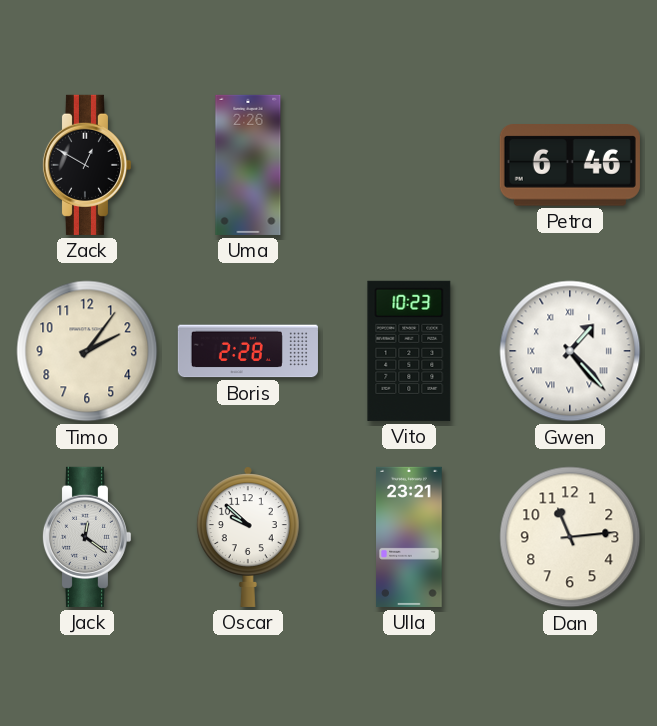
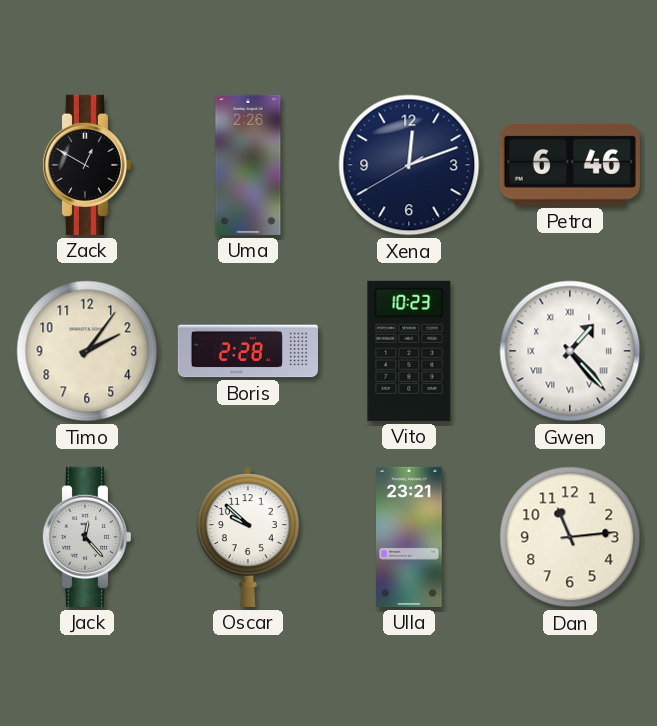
Xena: none -> 12:11
Jack: 12:21 -> 12:23
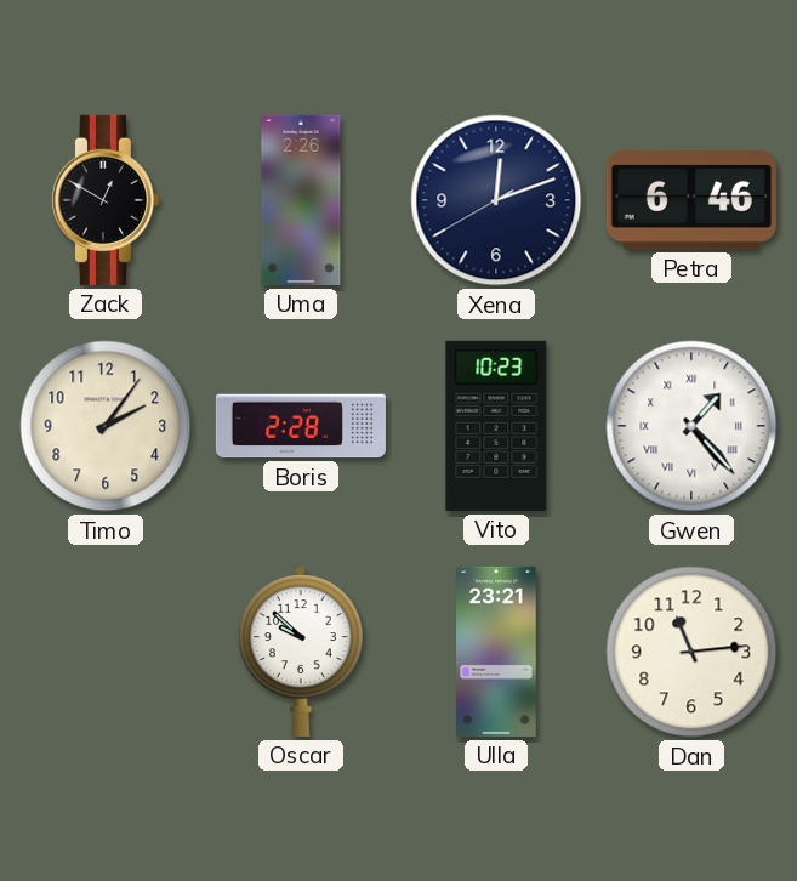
Jack: 12:23 -> none
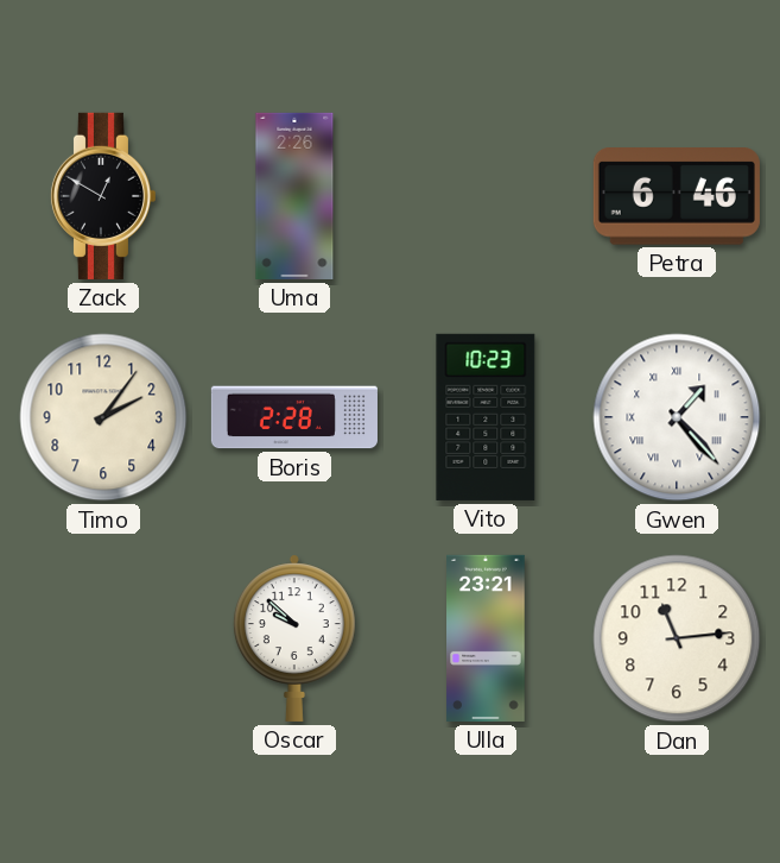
Xena: 12:11 -> none
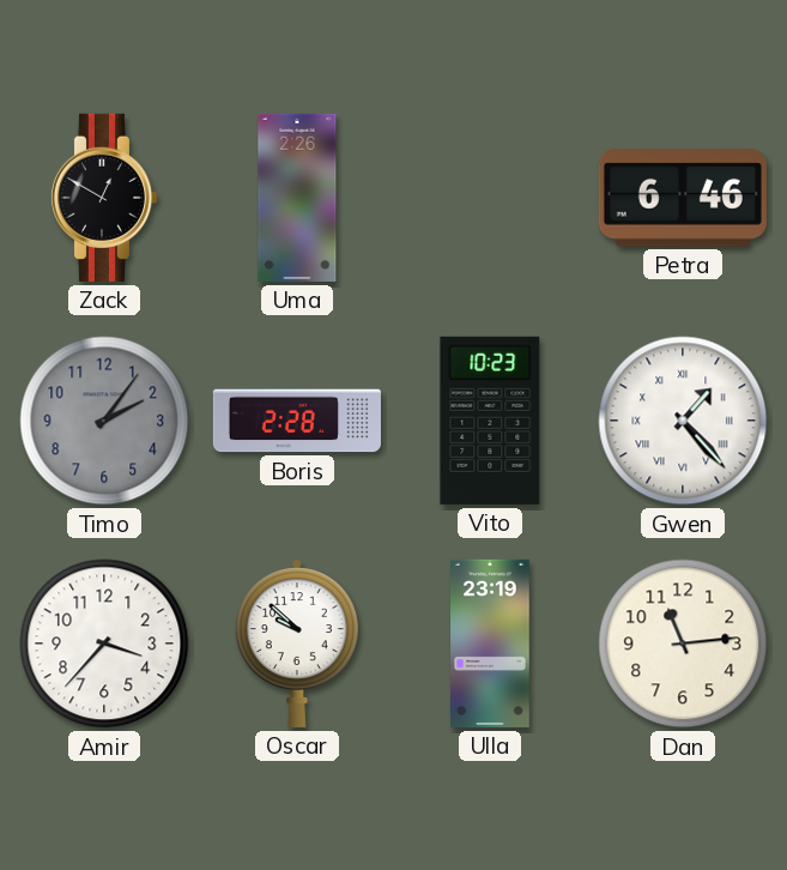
Timo dial: cream -> grey
Amir: none -> 3:37
Ulla: 23:21 -> 23:19
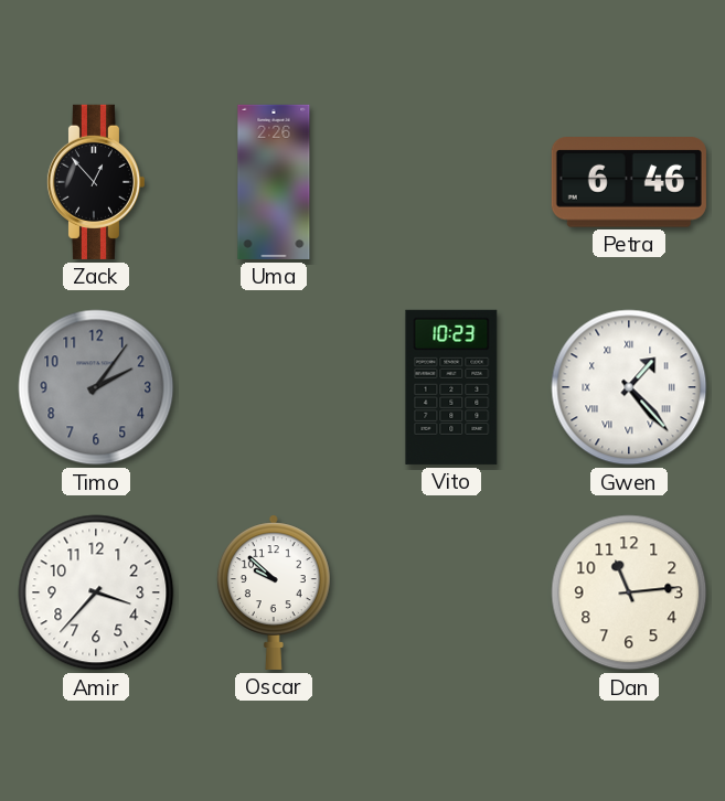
Zack: 12:50 -> 12:53
Boris: 2:28 -> none
Ulla: 23:19 -> none
